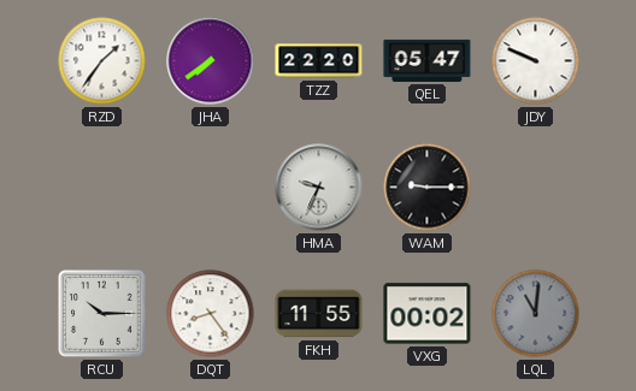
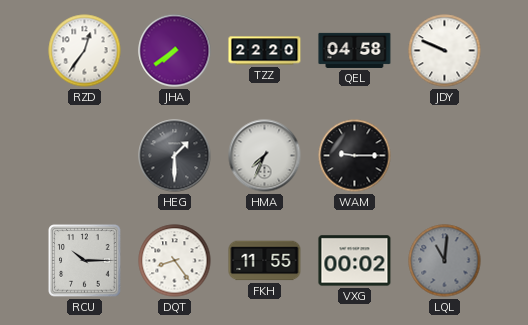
RZD: 1:36 -> 12:36
QEL: 05:47 -> 04:58
HEG: none -> 1:30
HMA: 9:34 -> 7:34
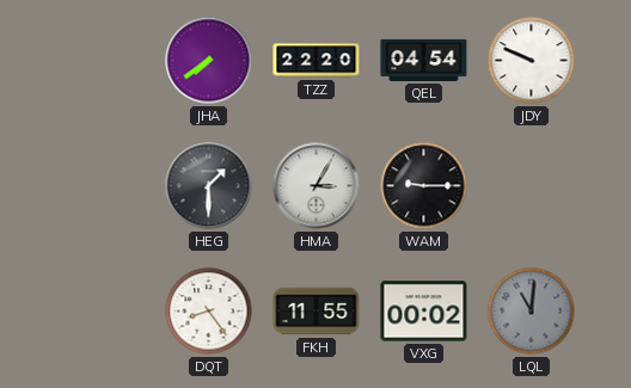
RZD: 12:36 -> none
QEL: 04:58 -> 04:54
HMA: 7:34 -> 3:05
RCU: 10:15 -> none
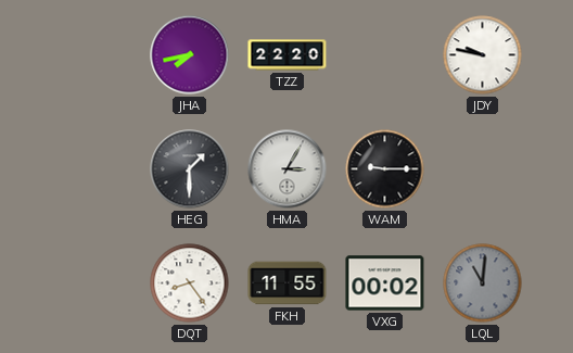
JHA: 7:39 -> 7:43
QEL: 04:54 -> none
JDY: 9:49 -> 9:47
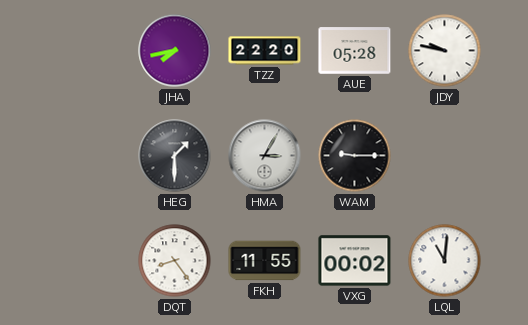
AUE: none -> 05:28
LQL dial: grey -> white
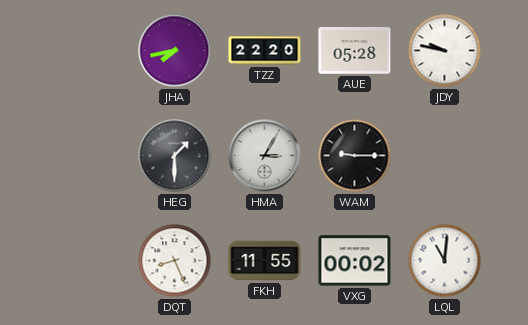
DQT: 8:24 -> 8:26
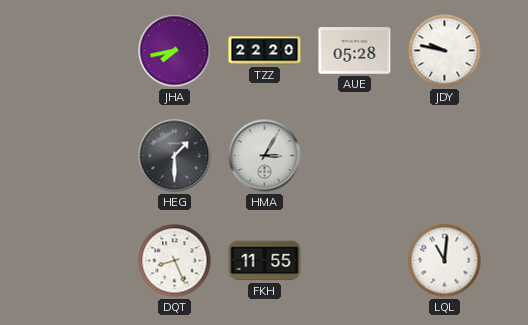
WAM: 9:15 -> none
VXG: 00:02 -> none
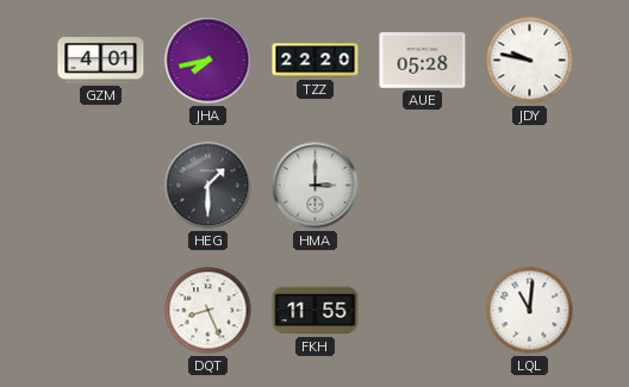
GZM: none -> 4:01
HMA: 3:05 -> 3:00
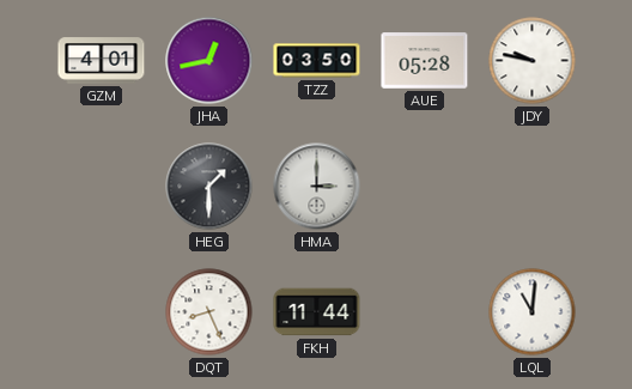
JHA: 7:43 -> 12:43
TZZ: 22:20 -> 03:50
FKH: 11:55 -> 11:44
